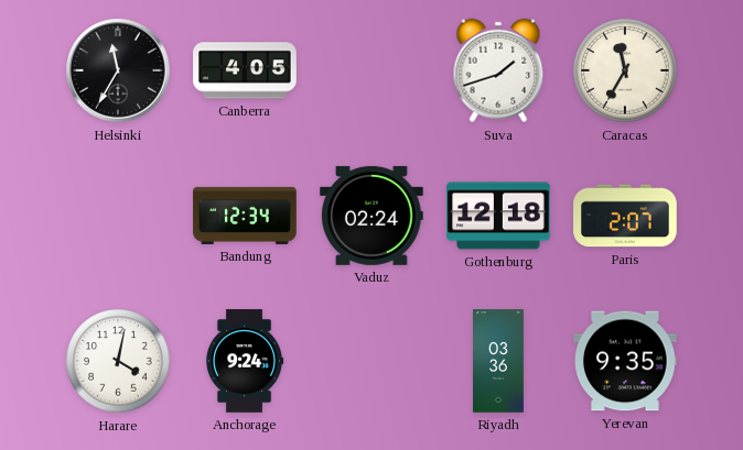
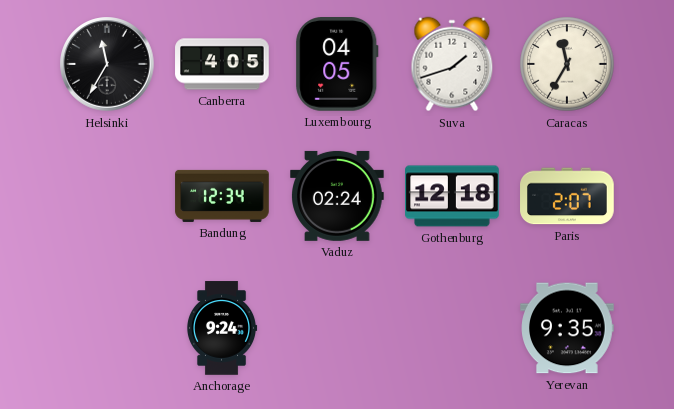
Luxembourg: none -> 04:05
Harare: 4:02 -> none
Riyadh: 03:36 -> none
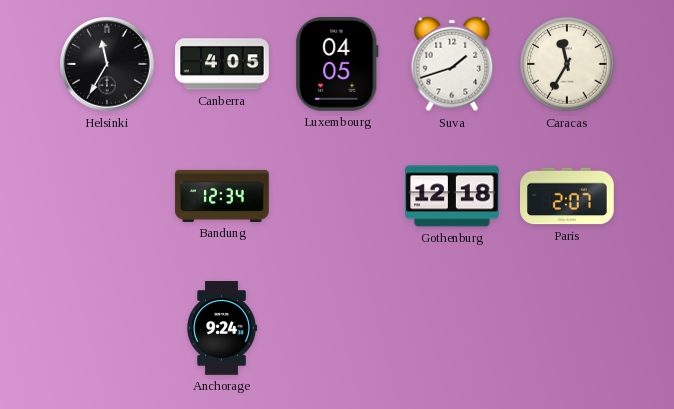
Vaduz: 02:24 -> none
Yerevan: 9:35 -> none
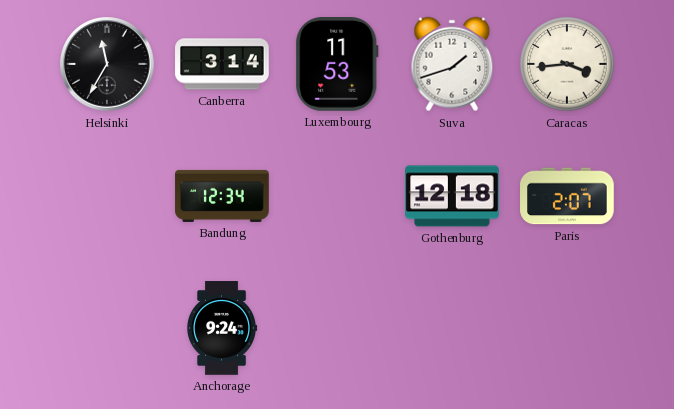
Canberra: 4:05 -> 3:14
Luxembourg: 04:05 -> 11:53
Caracas: 11:35 -> 3:44
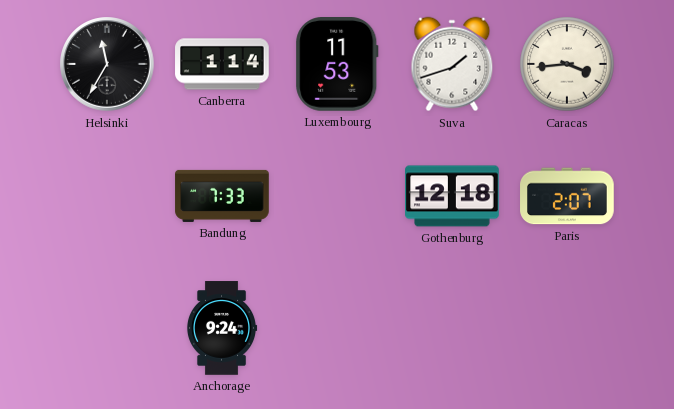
Canberra: 3:14 -> 1:14
Bandung: 12:34 -> 7:33
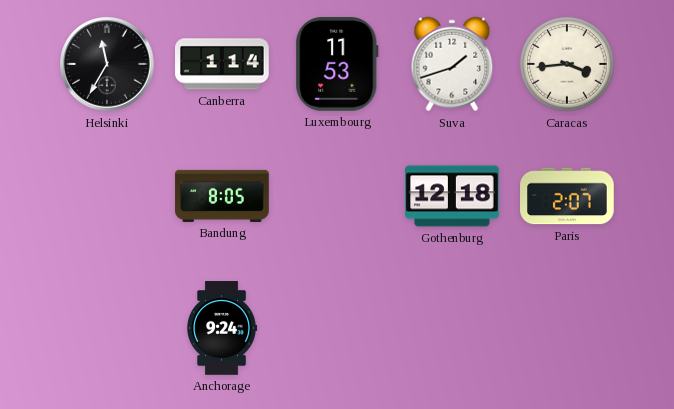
Bandung: 7:33 -> 8:05
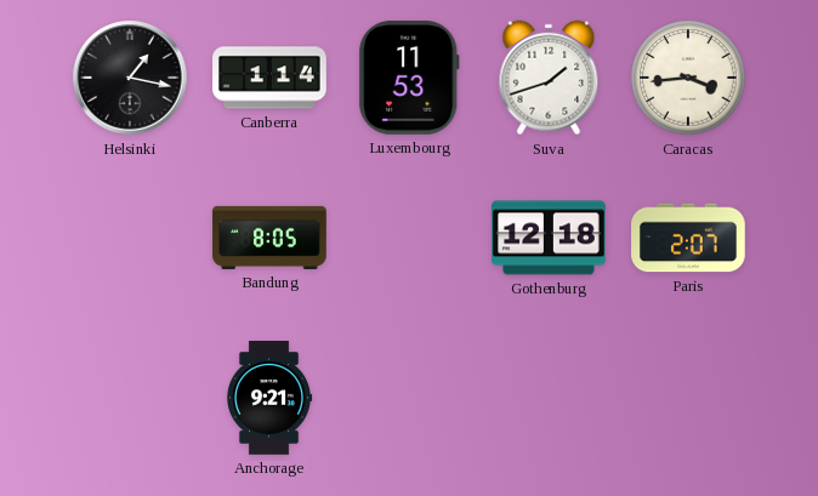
Helsinki: 11:35 -> 1:17
Anchorage: 9:24 -> 9:21
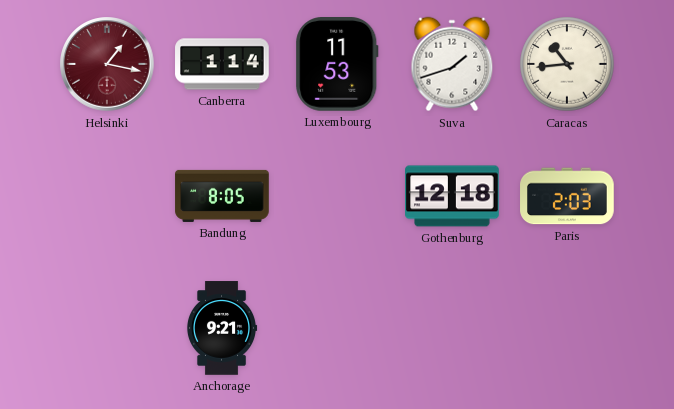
Helsinki dial: black -> burgundy
Caracas: 3:44 -> 10:44
Paris: 2:07 -> 2:03
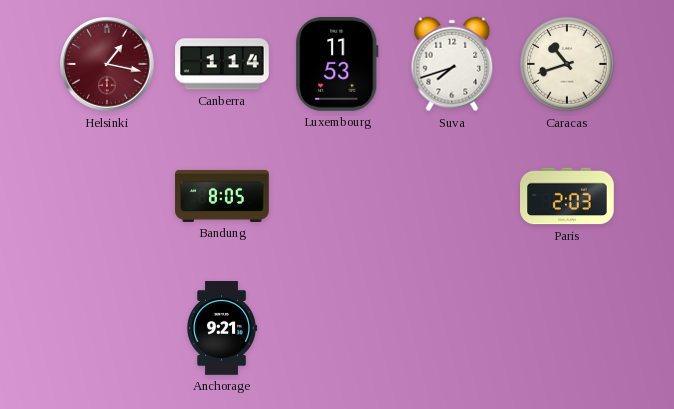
Suva: 1:42 -> 7:42
Caracas: 10:44 -> 10:42
Gothenburg: 12:18 -> none
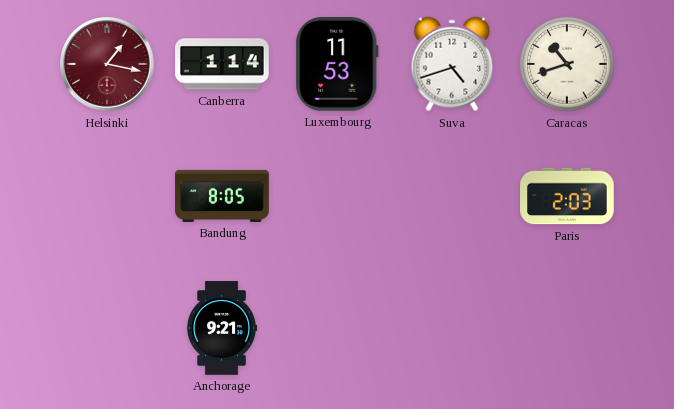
Suva: 7:42 -> 4:42
